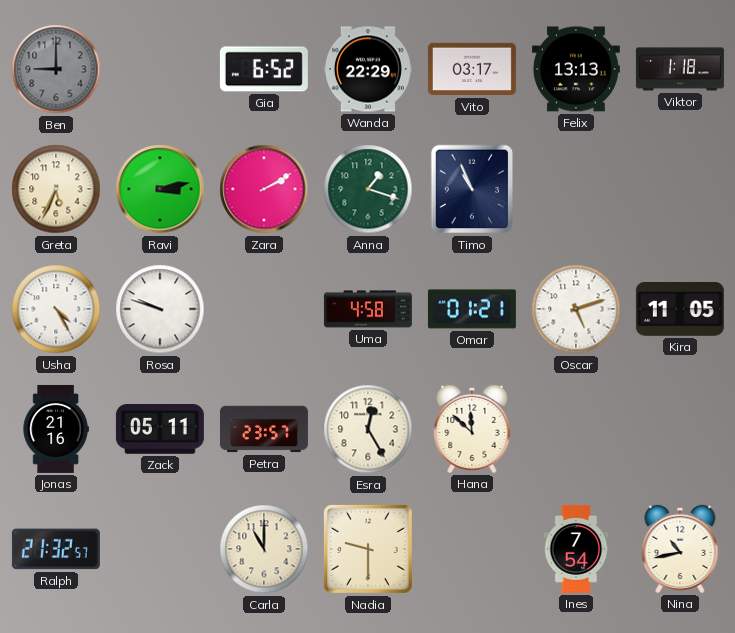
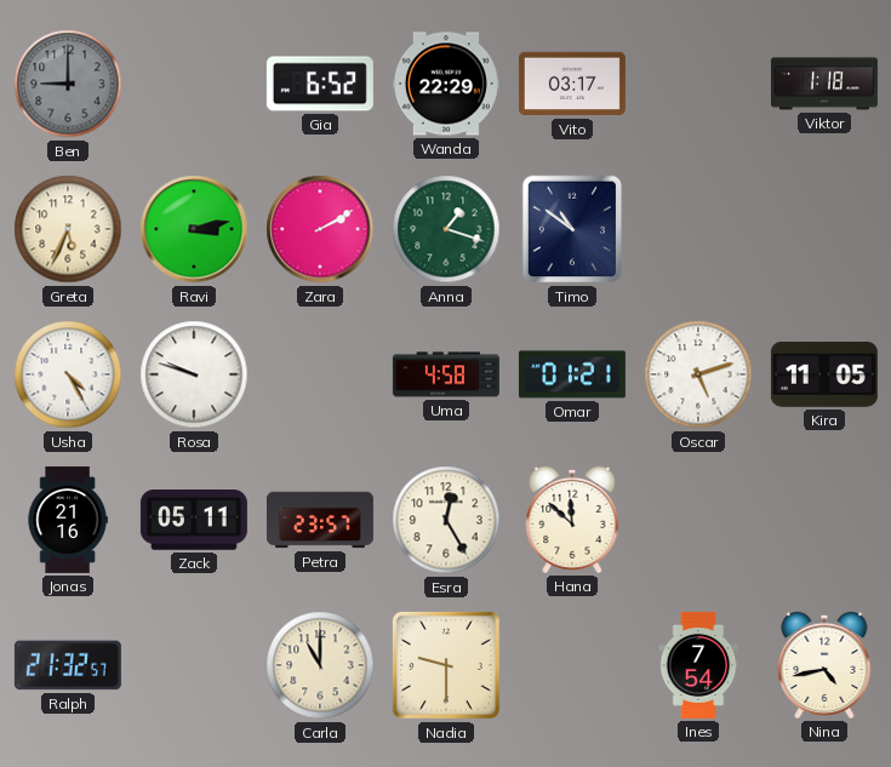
Felix: 13:13 -> none
Timo: 10:56 -> 10:51
Nina: 10:43 -> 4:43
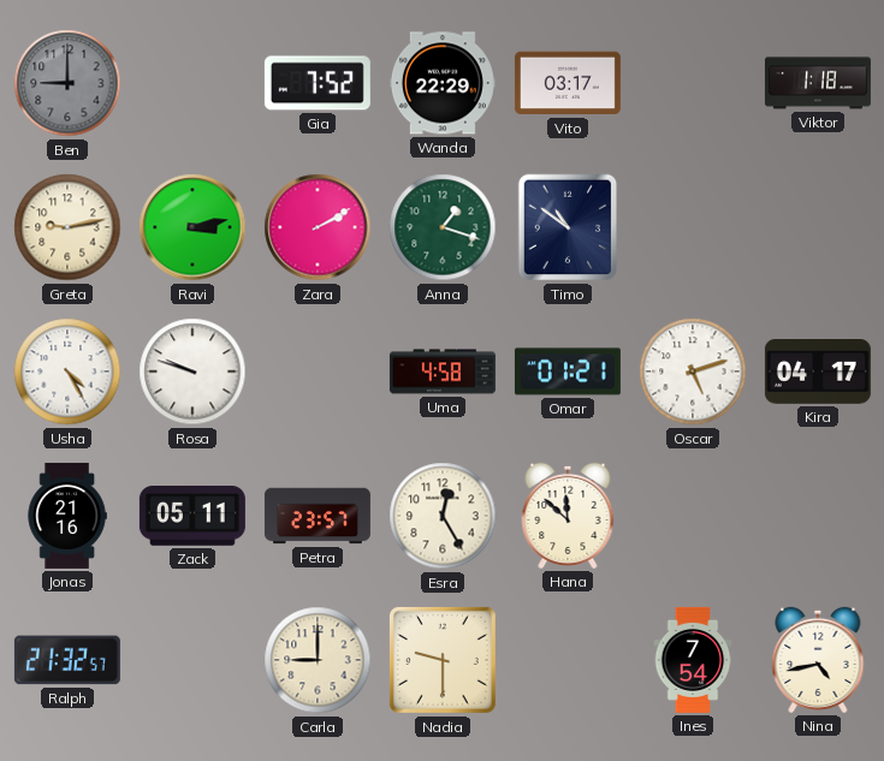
Gia: 6:52 -> 7:52
Greta: 5:34 -> 9:13
Kira: 11:05 -> 04:17
Carla: 11:00 -> 9:00
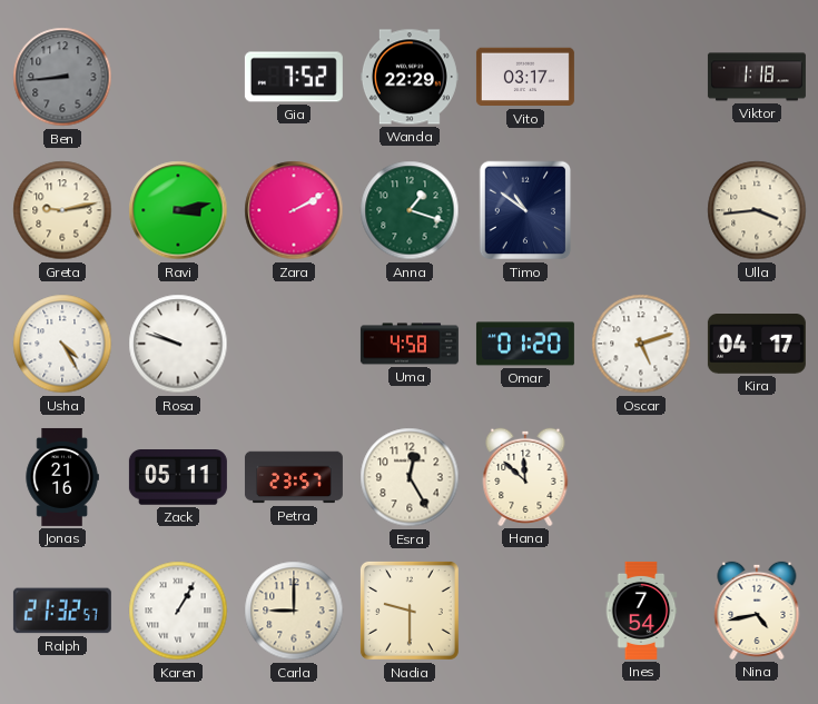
Ben: 9:00 -> 8:44
Ulla: none -> 3:44
Omar: 01:21 -> 01:20
Karen: none -> 1:05
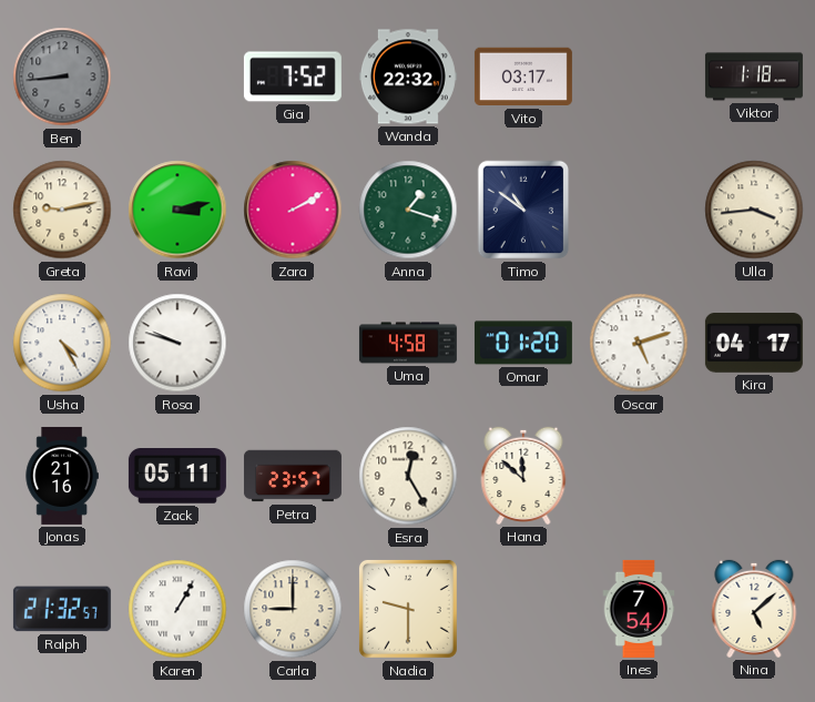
Wanda: 22:29 -> 22:32
Nina: 4:43 -> 5:08
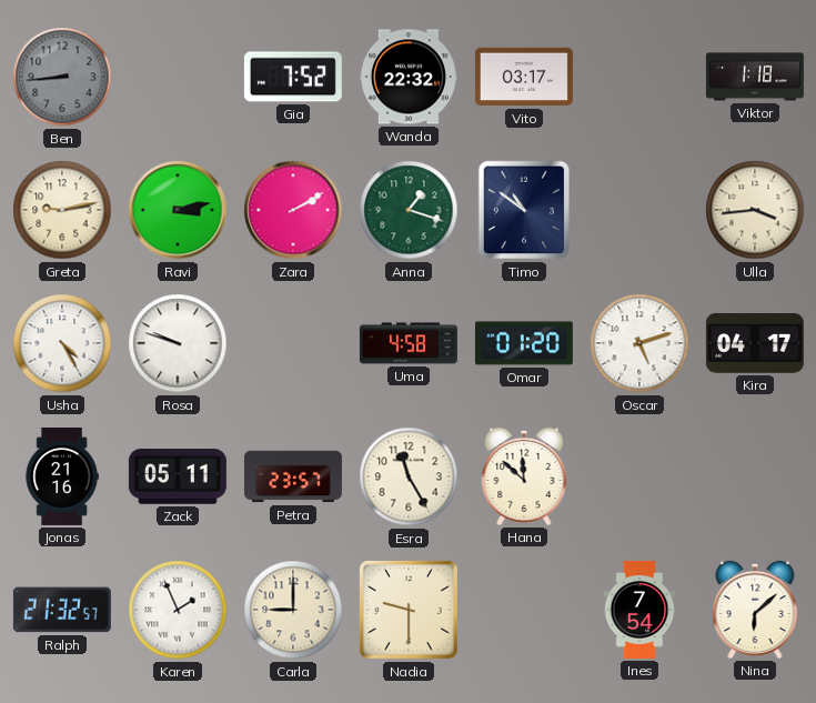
Esra: 12:25 -> 11:25
Karen: 1:05 -> 1:56
Nina: 5:08 -> 6:08
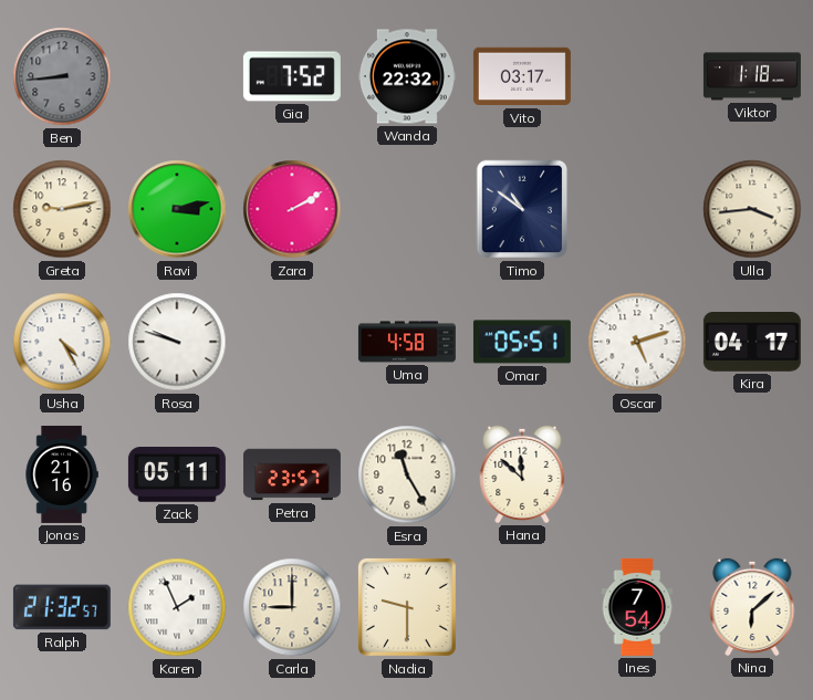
Anna: 1:18 -> none
Omar: 01:20 -> 05:51
